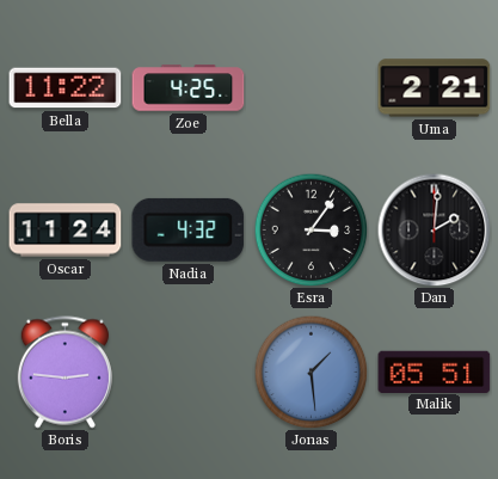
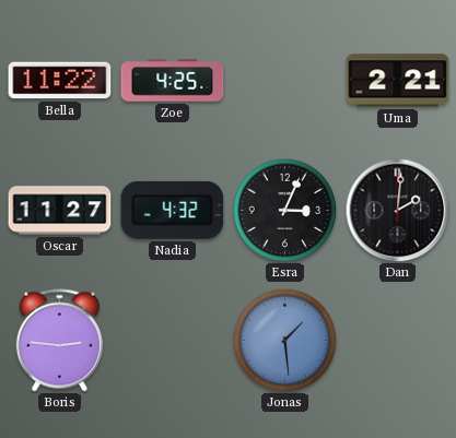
Oscar: 11:24 -> 11:27
Esra: 3:06 -> 3:04
Malik: 05:51 -> none
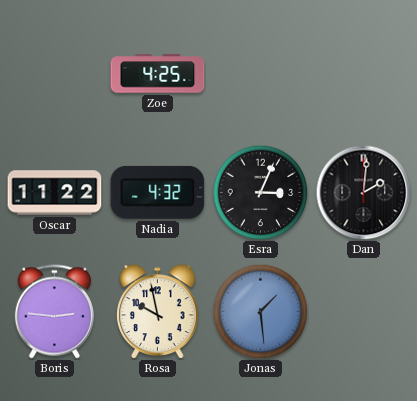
Bella: 11:22 -> none
Uma: 2:21 -> none
Oscar: 11:27 -> 11:22
Rosa: none -> 9:58
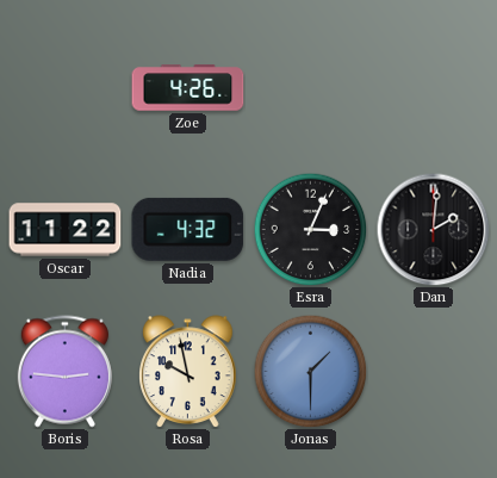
Zoe: 4:25 -> 4:26
Jonas: 1:29 -> 1:30
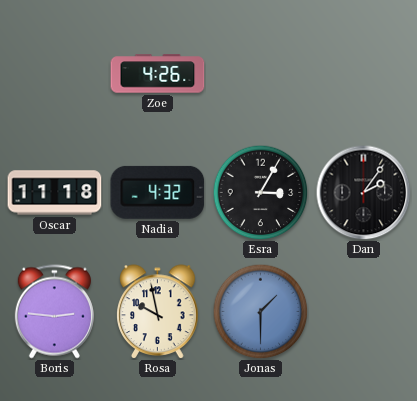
Oscar: 11:22 -> 11:18
Esra: 3:04 -> 3:05
Dan: 2:01 -> 2:06
